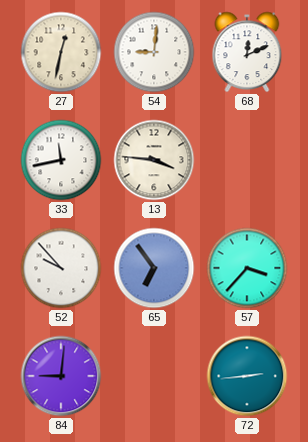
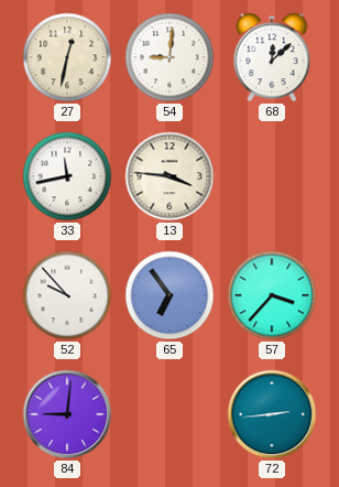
68: 12:11 -> 12:08
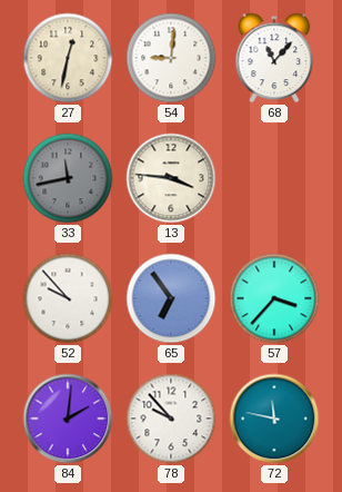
68: 12:08 -> 11:07
33 dial: white -> grey
84: 9:01 -> 2:01
78: none -> 9:53
72: 2:44 -> 11:47
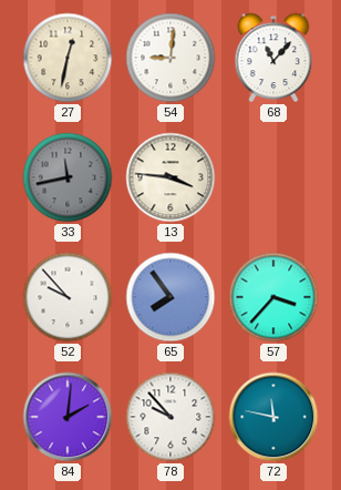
65: 6:54 -> 7:54
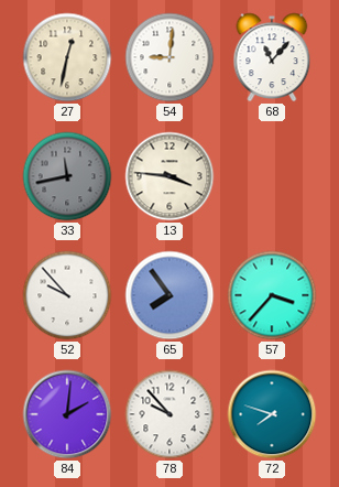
72: 11:47 -> 7:48
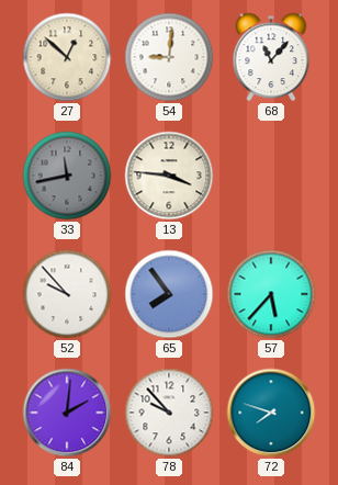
27: 12:32 -> 12:52
57: 3:37 -> 5:37
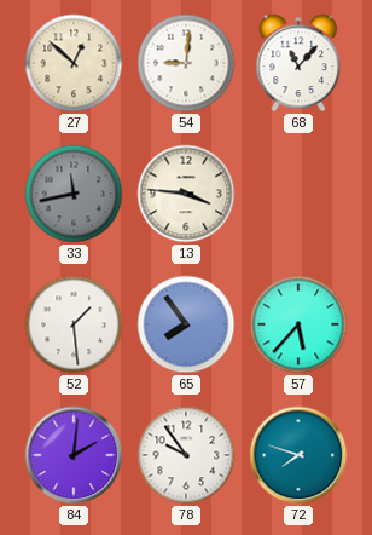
52: 9:53 -> 1:29
78: 9:53 -> 9:54
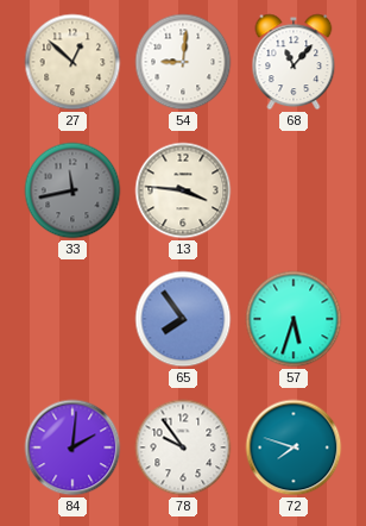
52: 1:29 -> none
57: 5:37 -> 5:33
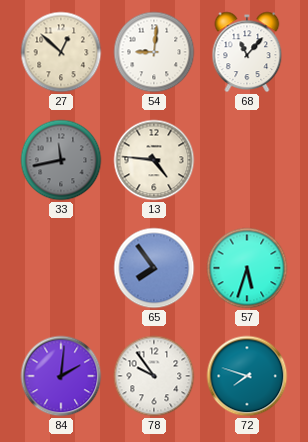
13: 3:46 -> 4:46
